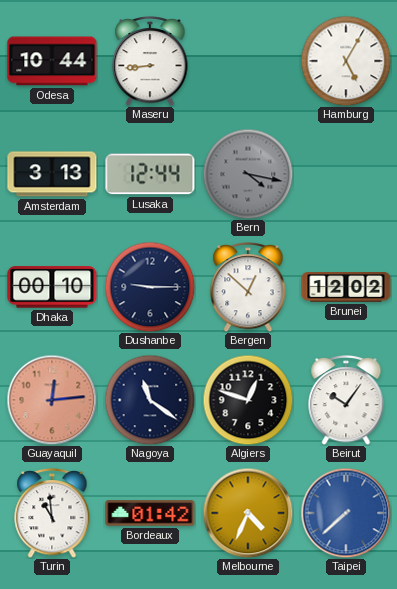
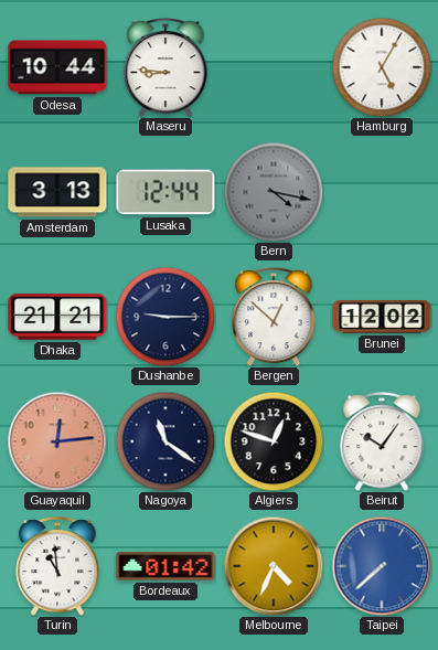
Maseru: 8:44 -> 8:46
Dhaka: 00:10 -> 21:21
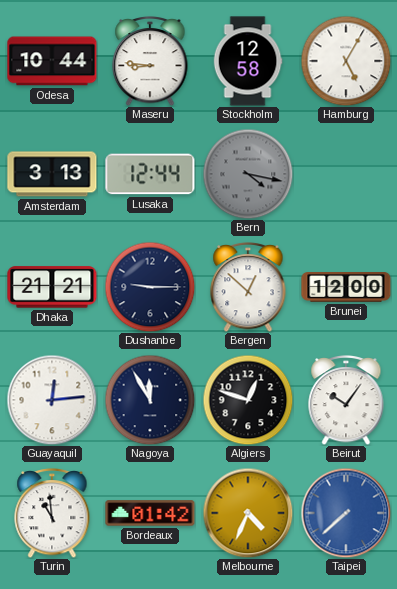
Stockholm: none -> 12:58
Brunei: 12:02 -> 12:00
Guayaquil dial: salmon -> white
Nagoya: 11:21 -> 11:55
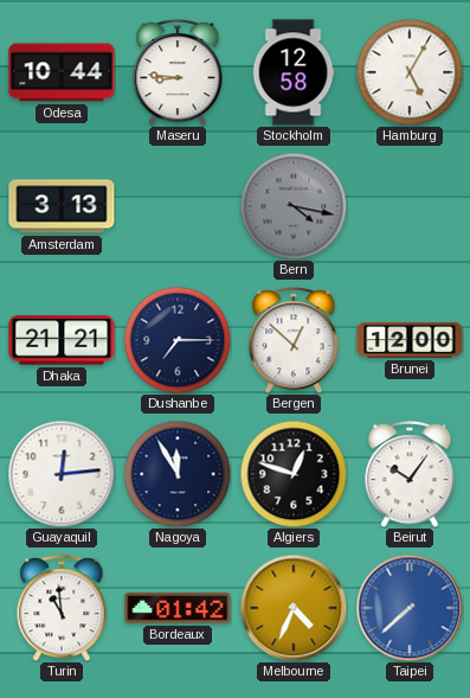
Lusaka: 12:44 -> none
Dushanbe: 9:15 -> 7:15
